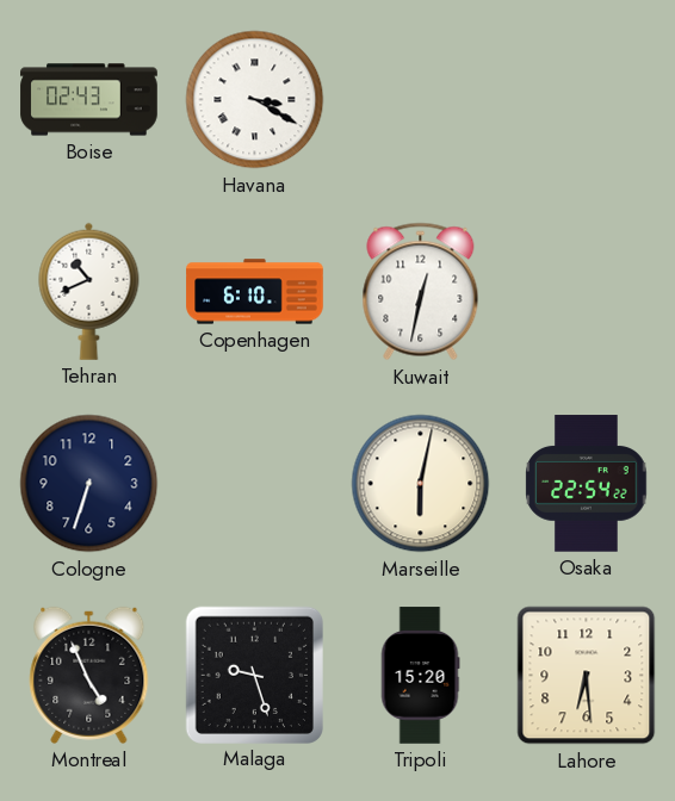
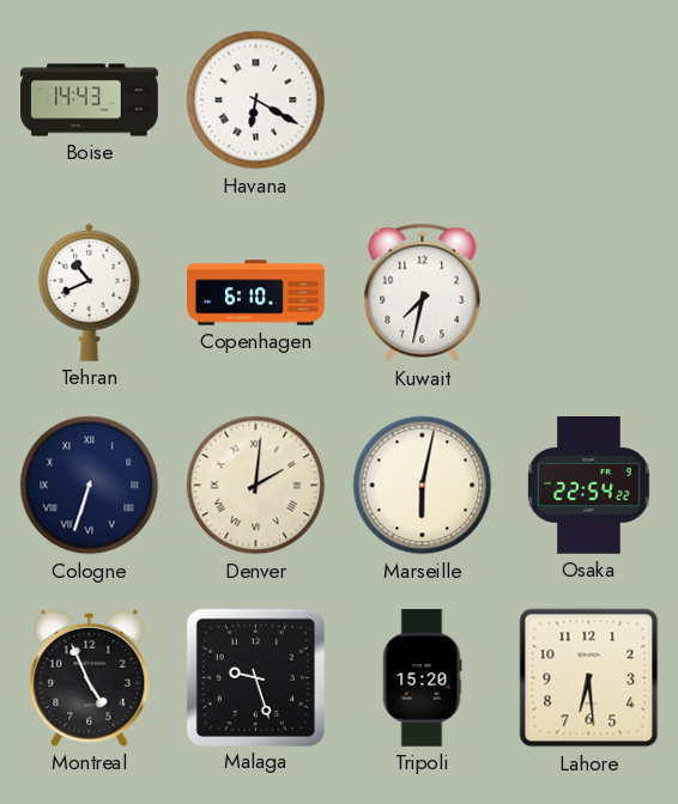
Boise: 02:43 -> 14:43
Havana: 3:20 -> 6:20
Kuwait: 12:32 -> 7:32
Cologne numerals: Arabic -> Roman
Denver: none -> 2:01
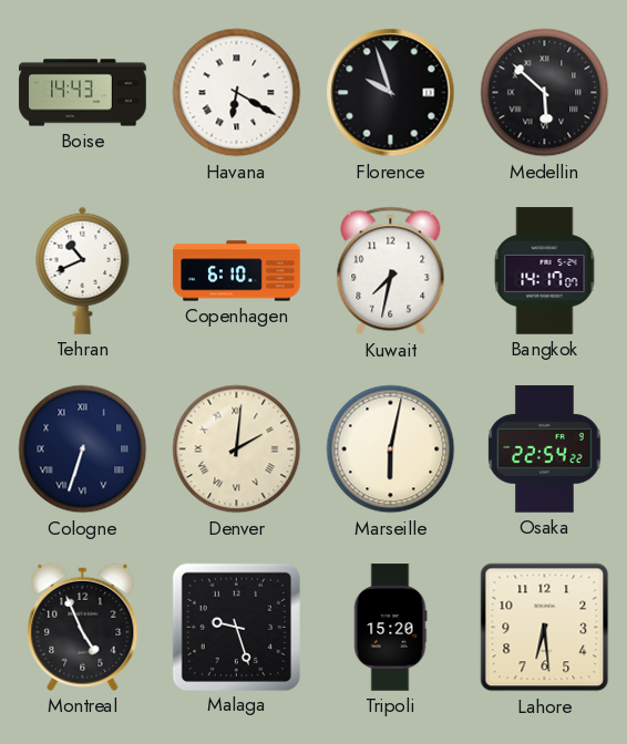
Florence: none -> 9:57
Medellin: none -> 5:52
Bangkok: none -> 14:17
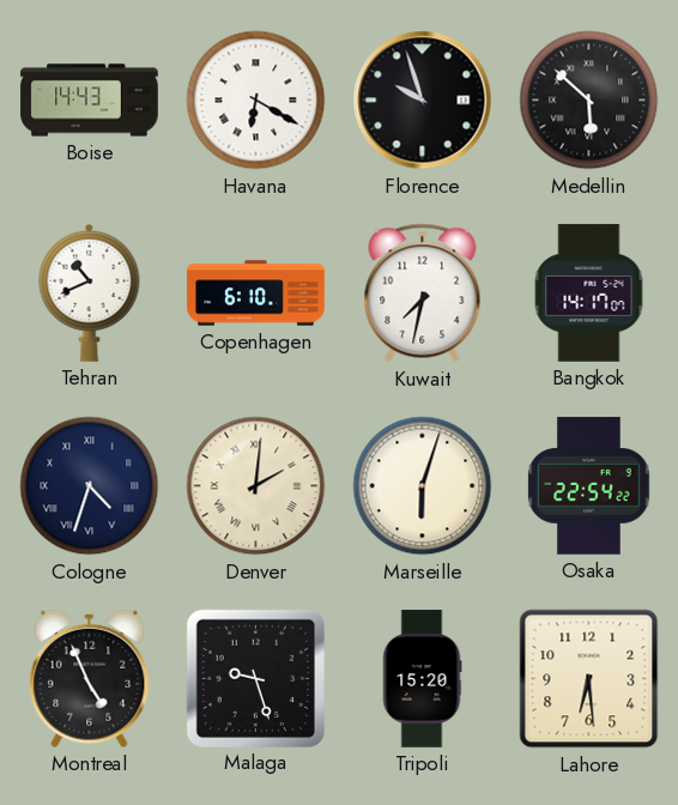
Cologne: 6:33 -> 4:33
Marseille: 6:02 -> 6:03
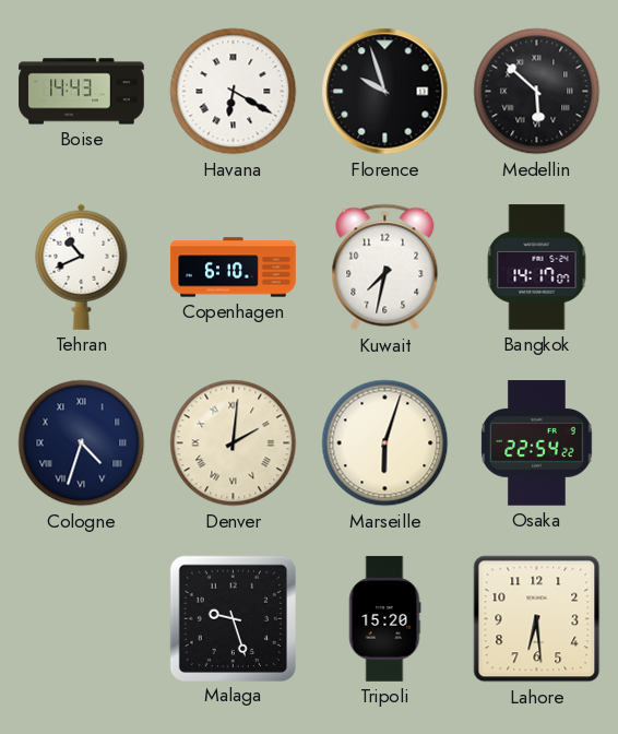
Montreal: 4:56 -> none
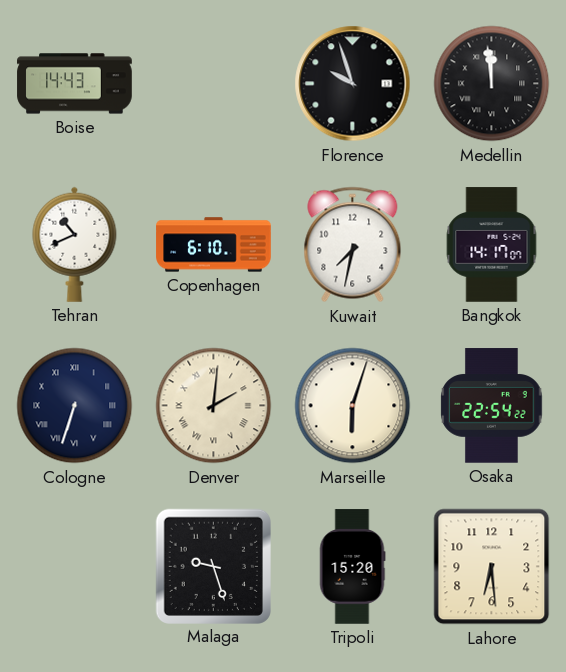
Havana: 6:20 -> none
Medellin: 5:52 -> 11:59
Cologne: 4:33 -> 6:33
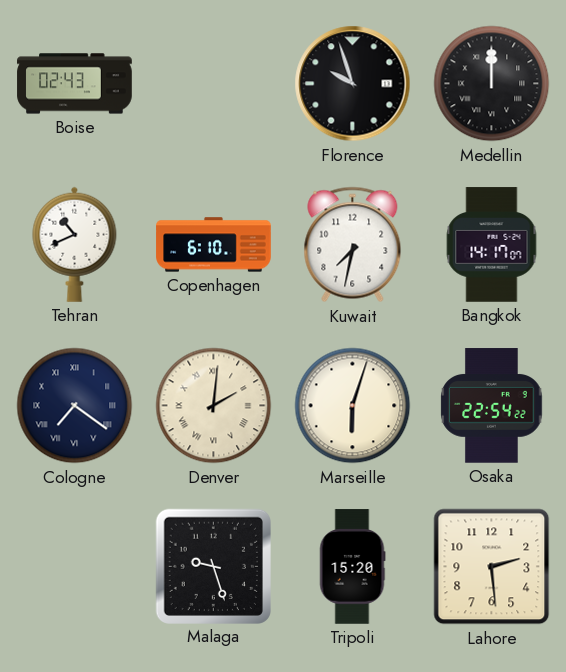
Boise: 14:43 -> 02:43
Medellin: 11:59 -> 12:00
Cologne: 6:33 -> 7:21
Lahore: 6:29 -> 2:29
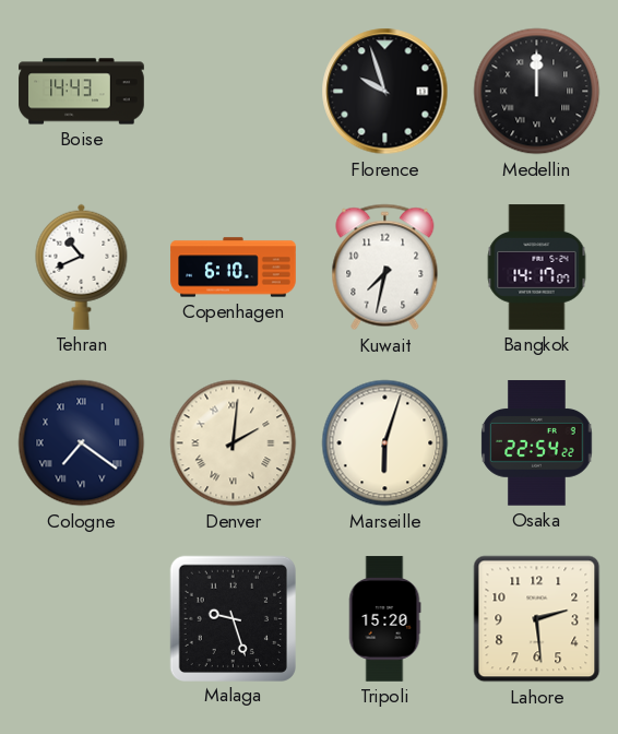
Boise: 02:43 -> 14:43
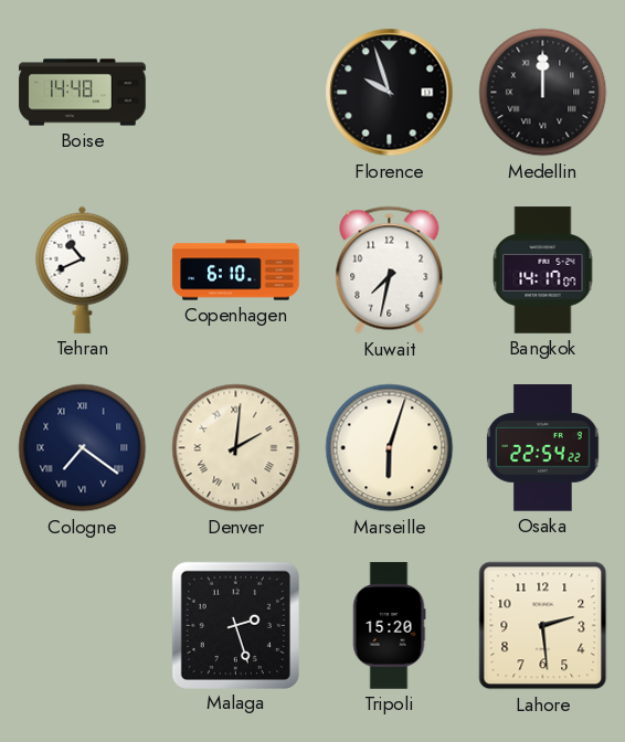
Boise: 14:43 -> 14:48
Malaga: 9:27 -> 2:27
